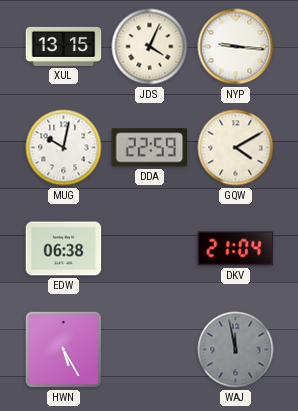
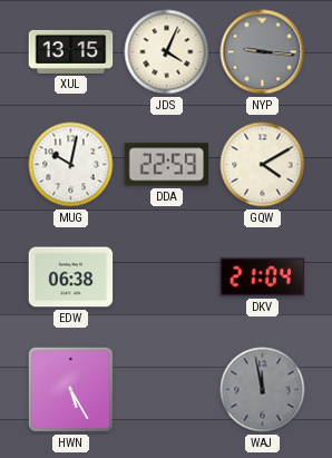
NYP dial: white -> grey
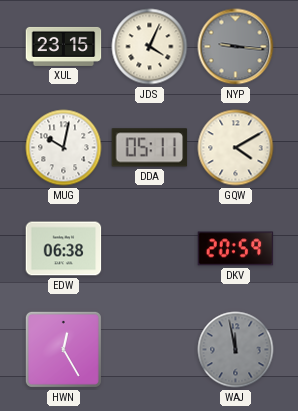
XUL: 13:15 -> 23:15
DDA: 22:59 -> 05:11
DKV: 21:04 -> 20:59
HWN: 5:25 -> 12:25
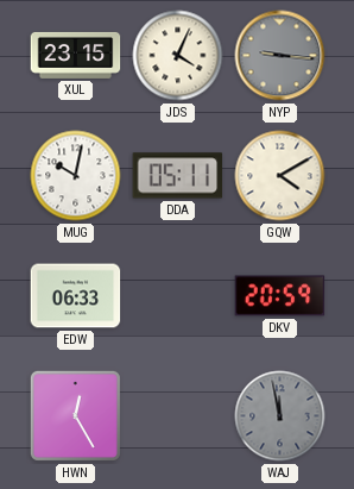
EDW: 06:38 -> 06:33
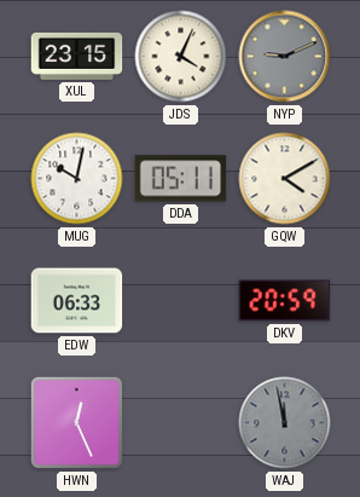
NYP: 9:16 -> 9:11
HWN: 12:25 -> 12:26
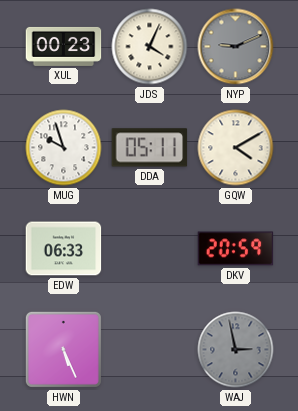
XUL: 23:15 -> 00:23
MUG: 10:02 -> 9:57
HWN: 12:26 -> 5:26
WAJ: 11:58 -> 2:58
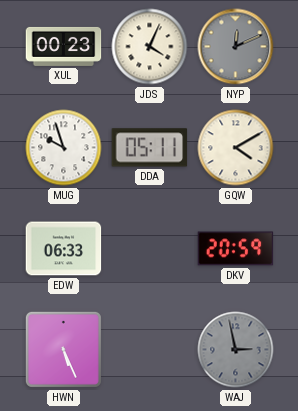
NYP: 9:11 -> 12:11
